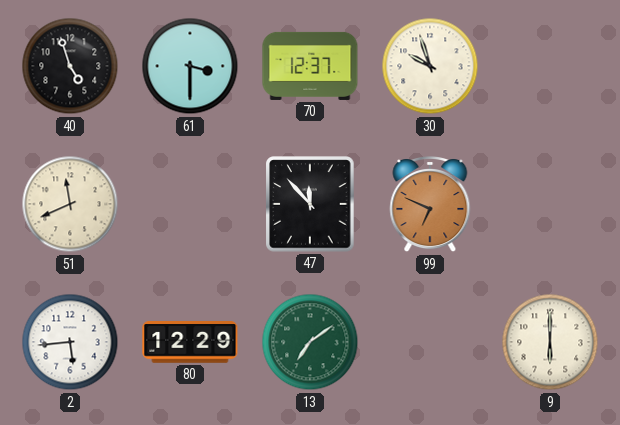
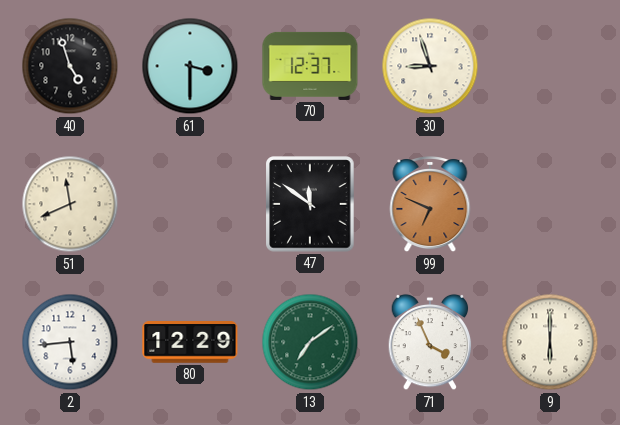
30: 9:57 -> 8:57
47: 11:53 -> 11:51
71: none -> 3:56
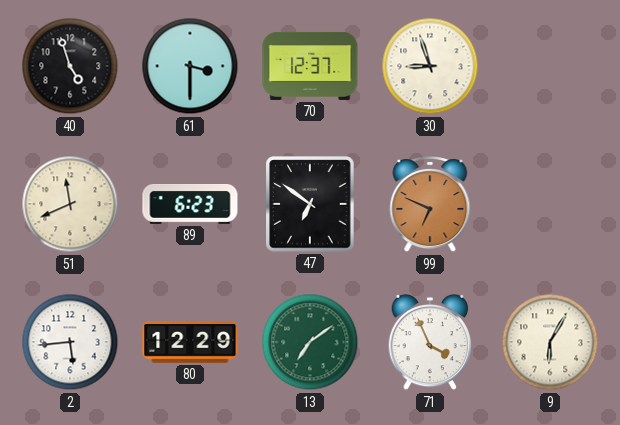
89: none -> 6:23
47: 11:51 -> 6:51
9: 6:00 -> 6:05
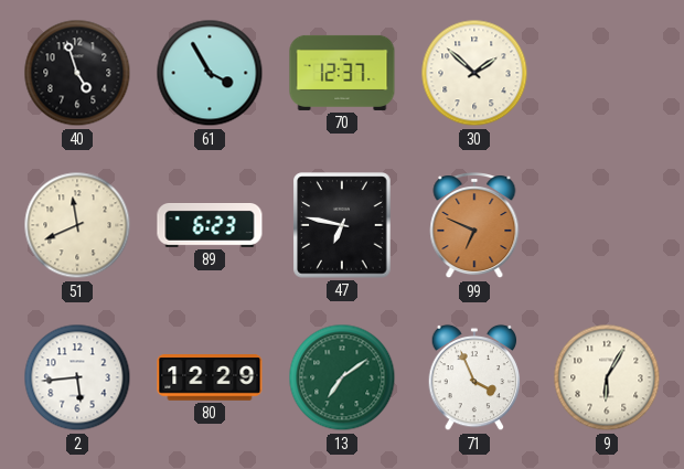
61: 3:30 -> 3:55
30: 8:57 -> 1:52
47: 6:51 -> 6:47
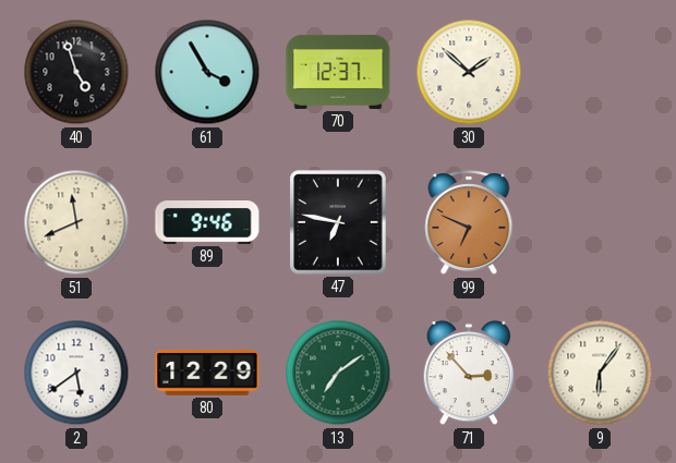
89: 6:23 -> 9:46
2: 5:44 -> 5:39
71: 3:56 -> 2:53
9: 6:05 -> 6:06
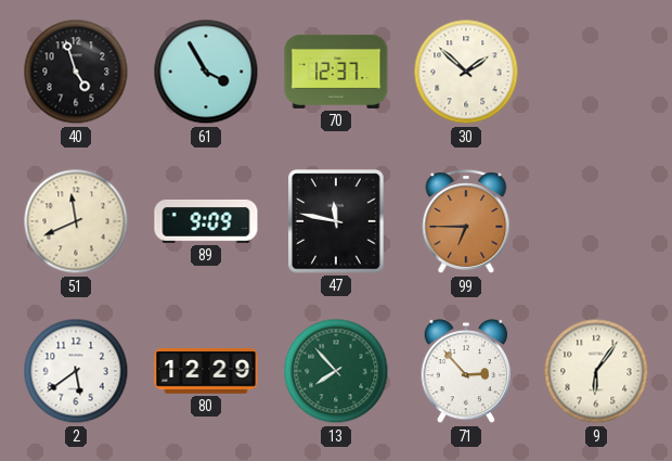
89: 9:46 -> 9:09
47: 6:47 -> 11:47
99: 6:49 -> 6:45
13: 7:09 -> 7:53
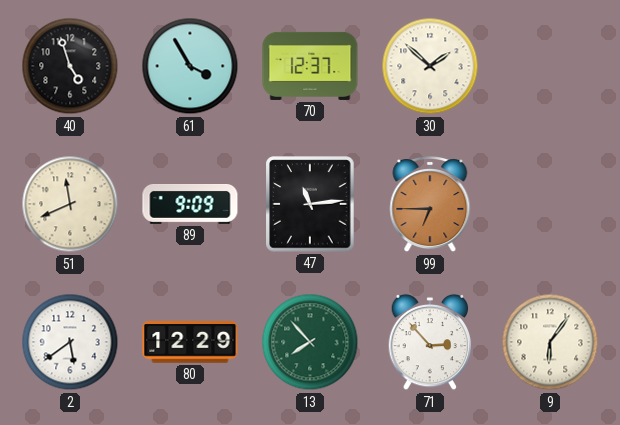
47: 11:47 -> 11:14
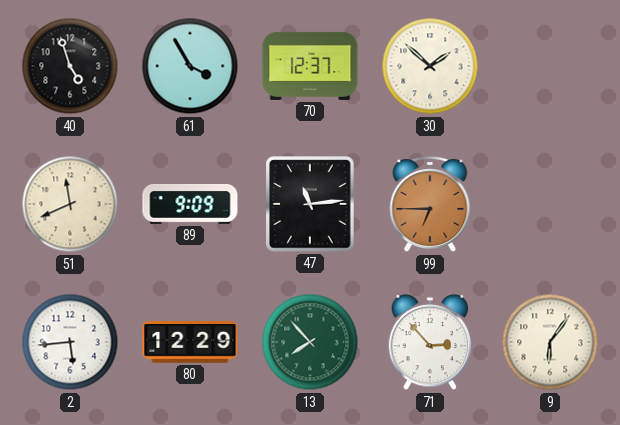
2: 5:39 -> 5:44
